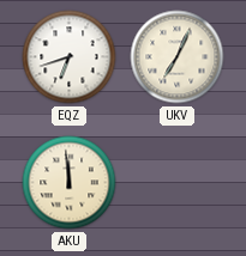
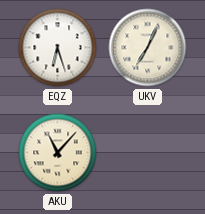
EQZ: 6:42 -> 6:27
AKU: 11:59 -> 11:07
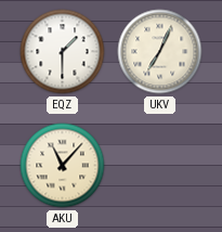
EQZ: 6:27 -> 1:30
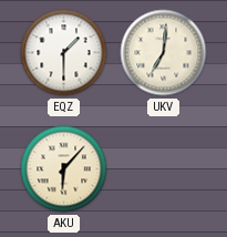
UKV: 7:04 -> 7:01
AKU: 11:07 -> 6:07
